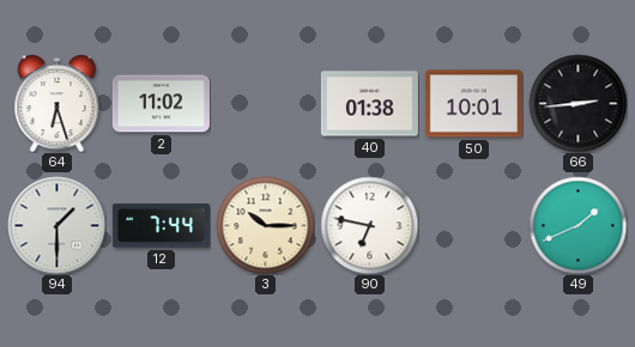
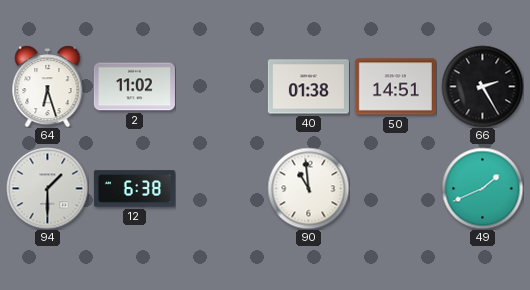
50: 10:01 -> 14:51
66: 2:44 -> 2:25
12: 7:44 -> 6:38
3: 10:15 -> none
90: 6:47 -> 10:59
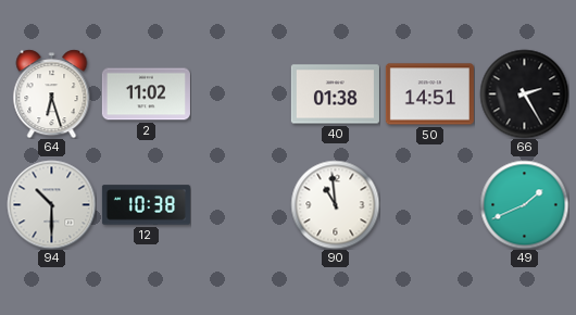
94: 1:30 -> 10:30
12: 6:38 -> 10:38
